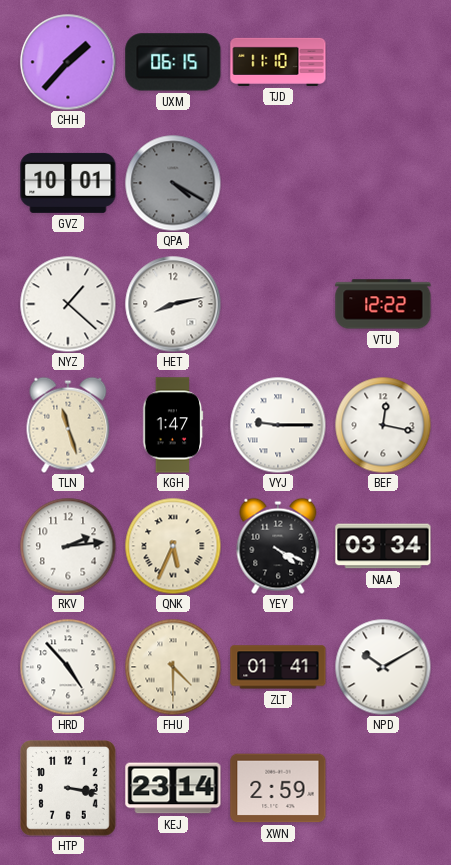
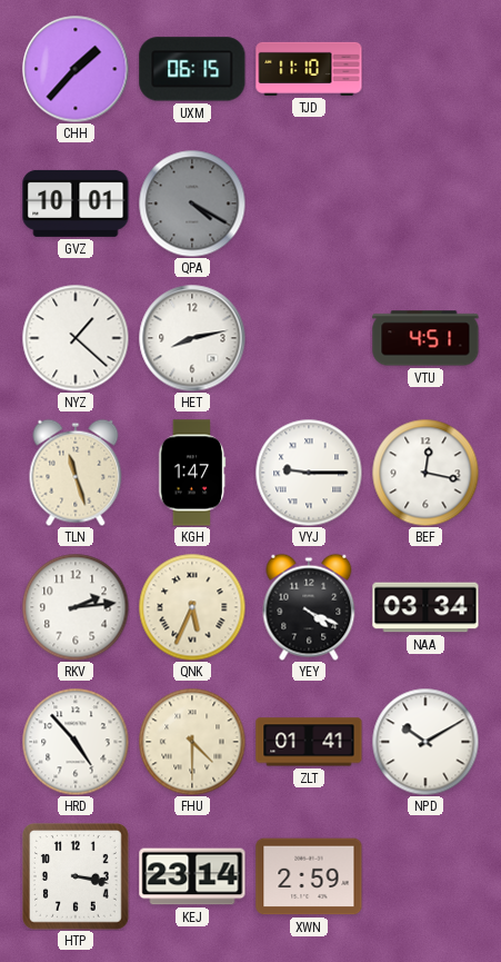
VTU: 12:22 -> 4:51
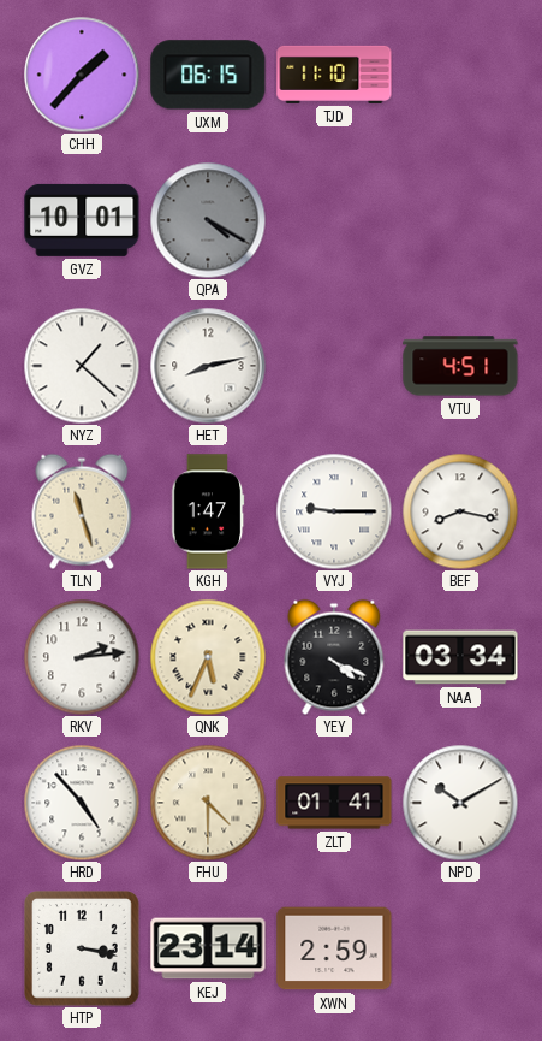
BEF: 12:17 -> 8:17
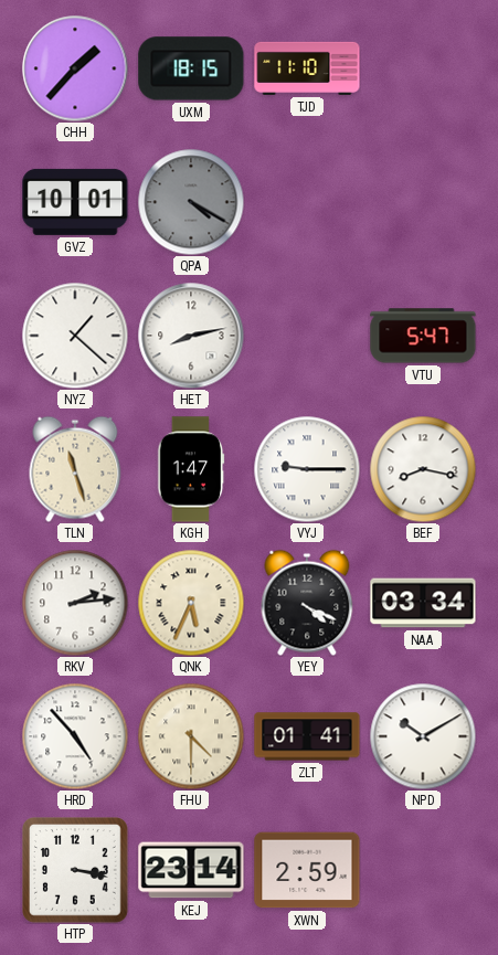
UXM: 06:15 -> 18:15
VTU: 4:51 -> 5:47
